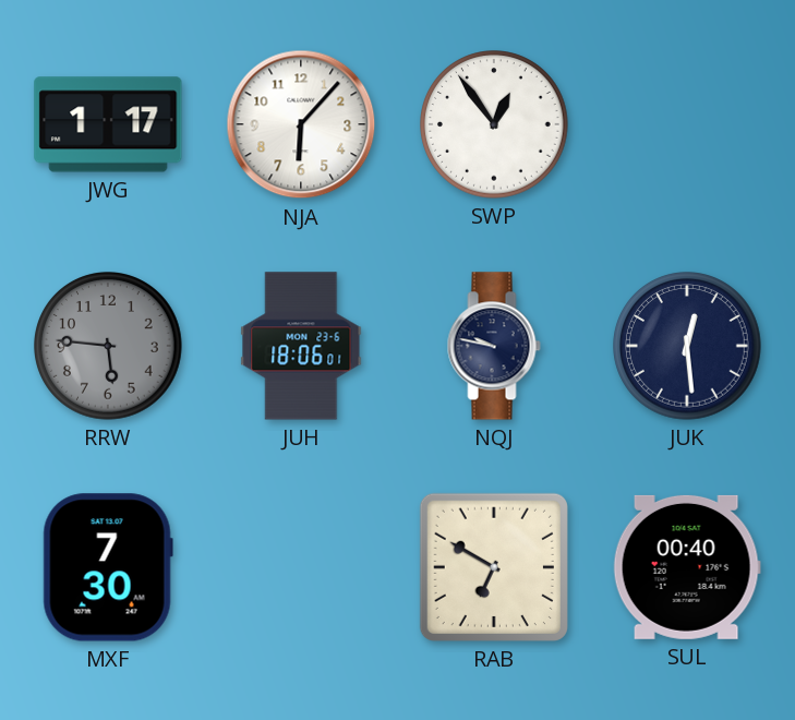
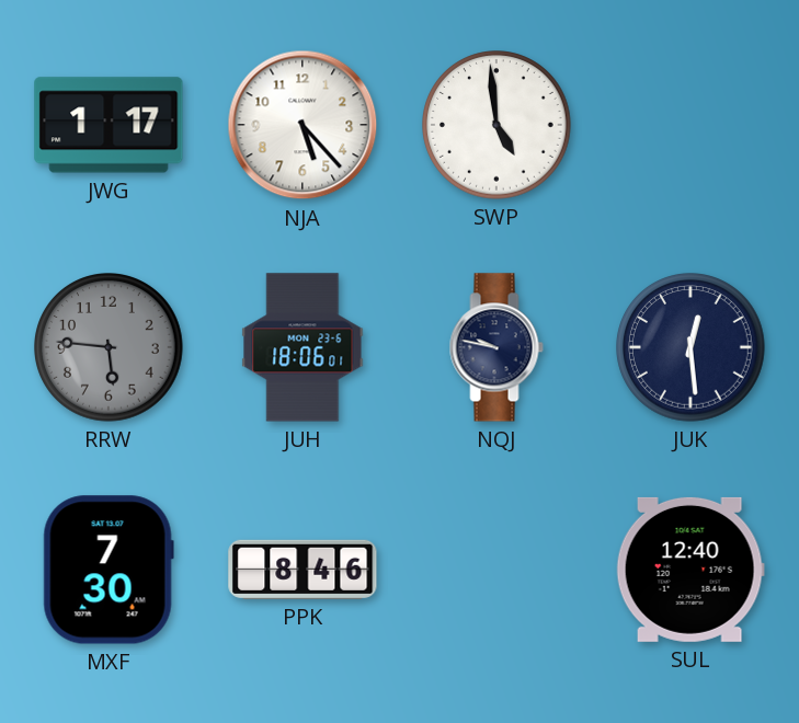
NJA: 6:07 -> 5:23
SWP: 12:54 -> 4:59
PPK: none -> 8:46
RAB: 6:50 -> none
SUL: 00:40 -> 12:40
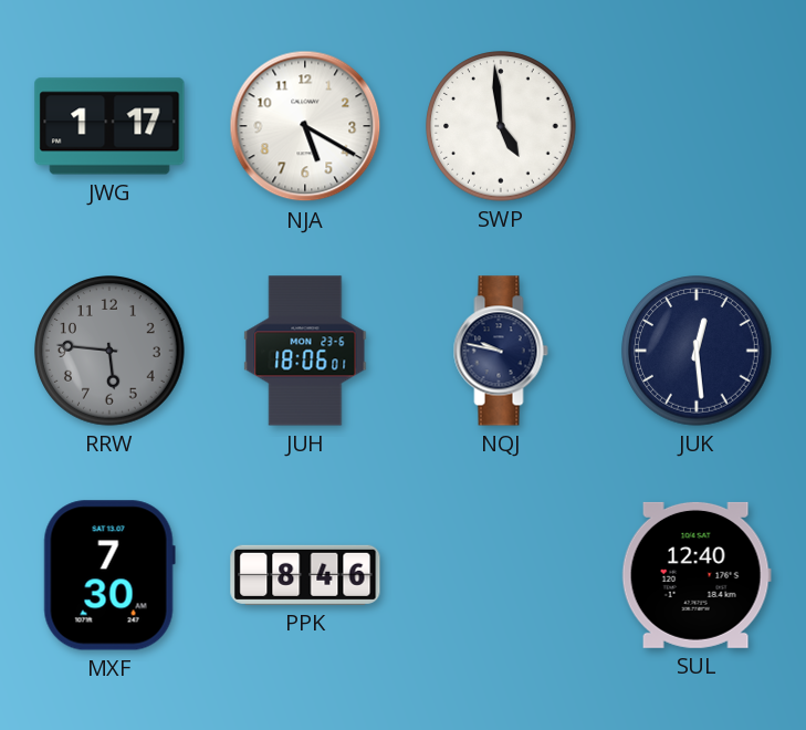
NJA: 5:23 -> 5:20
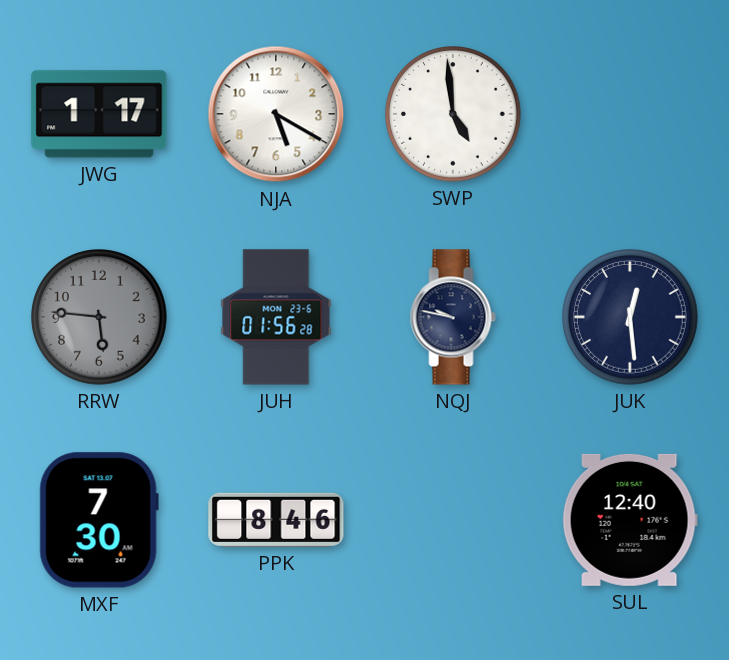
JUH: 18:06 -> 01:56
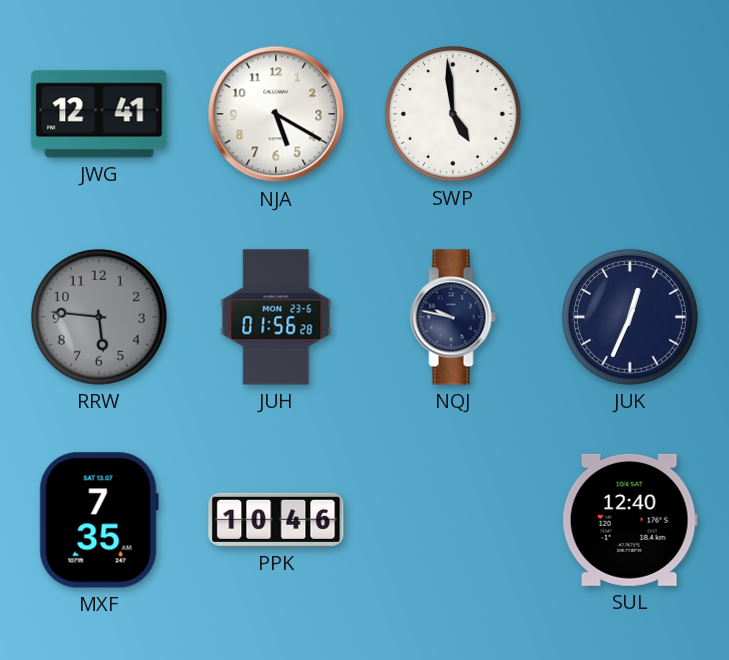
JWG: 1:17 -> 12:41
JUK: 12:29 -> 12:34
MXF: 7:30 -> 7:35
PPK: 8:46 -> 10:46
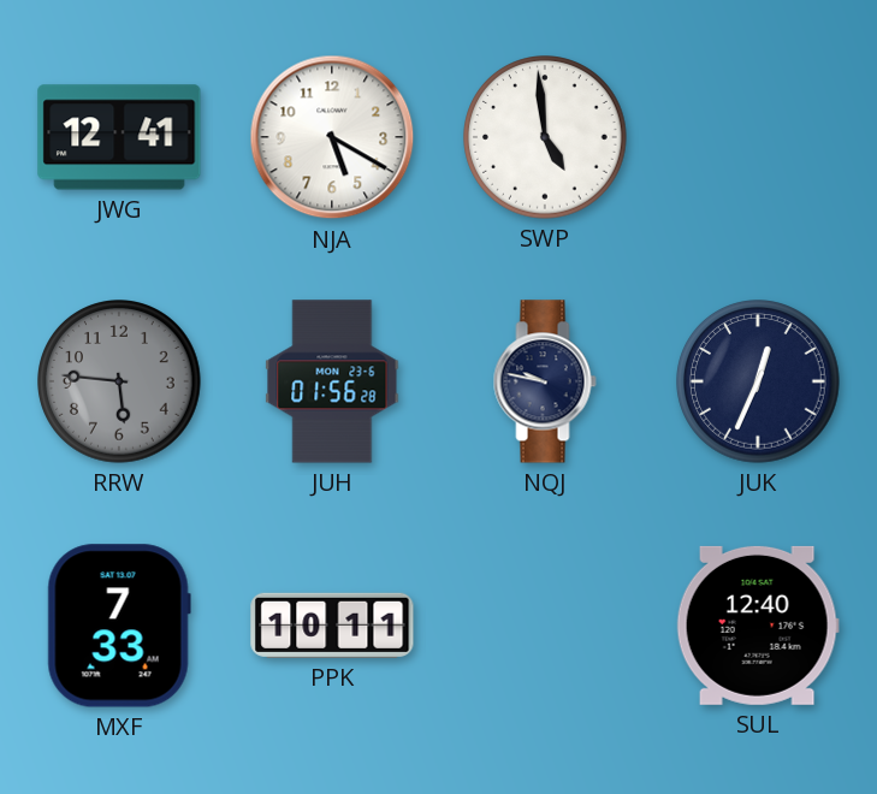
MXF: 7:35 -> 7:33
PPK: 10:46 -> 10:11
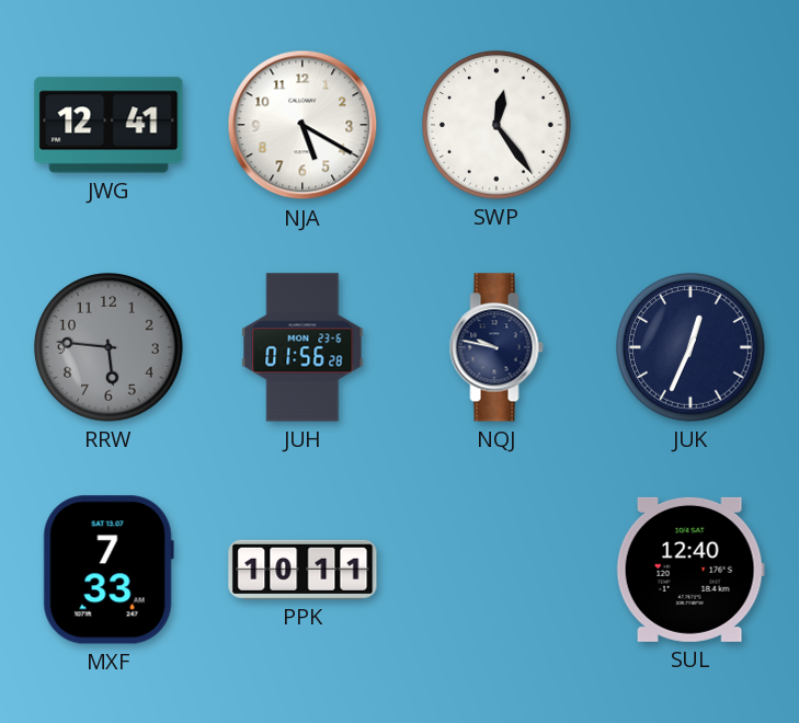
SWP: 4:59 -> 12:24
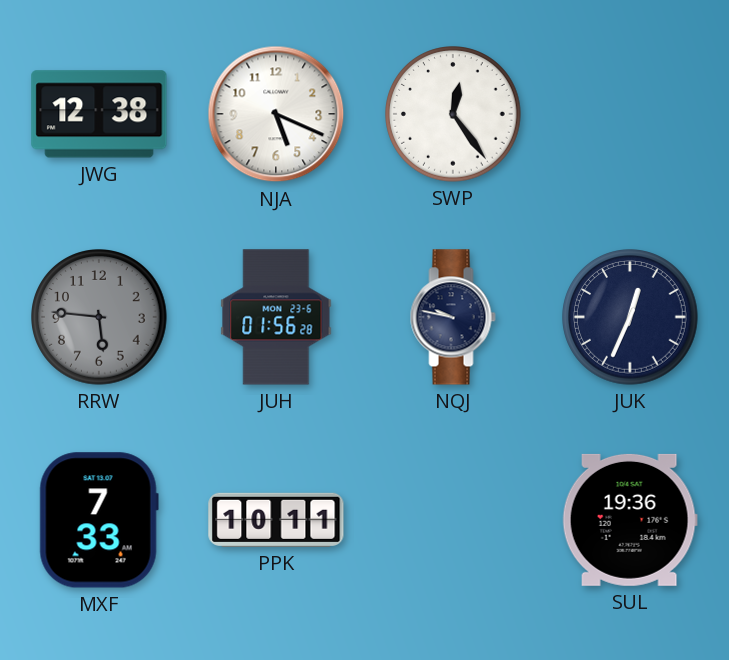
JWG: 12:41 -> 12:38
NJA: 5:20 -> 5:19
SUL: 12:40 -> 19:36
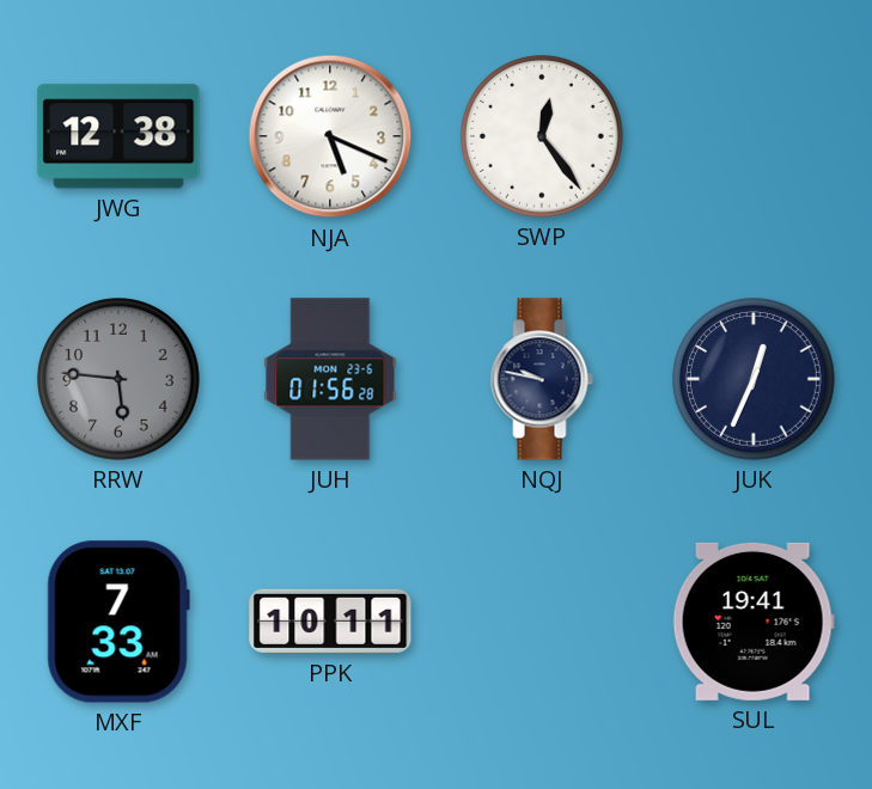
SUL: 19:36 -> 19:41
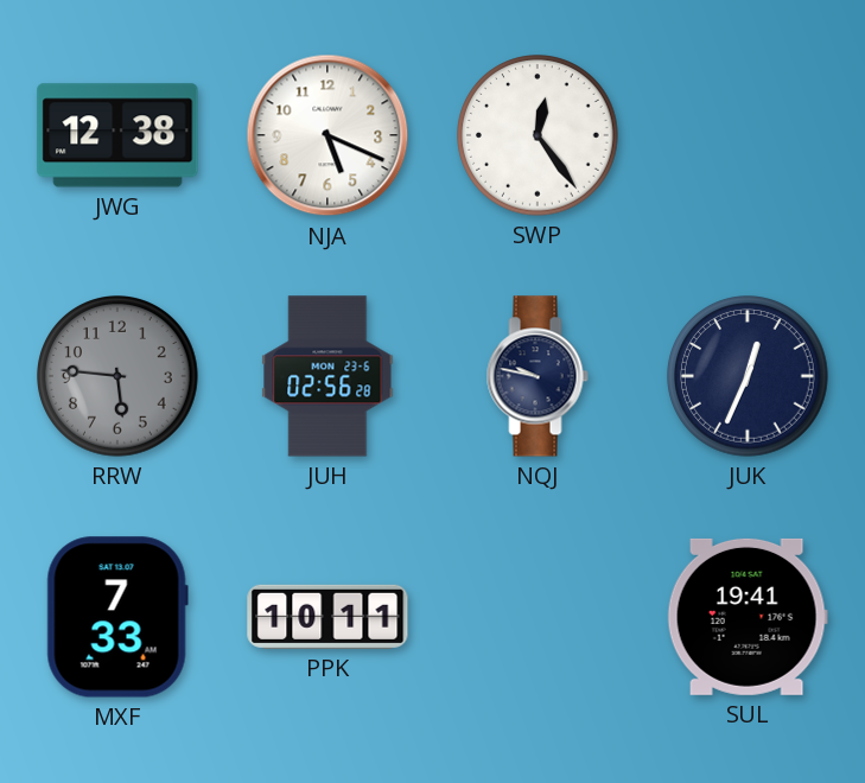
JUH: 01:56 -> 02:56
